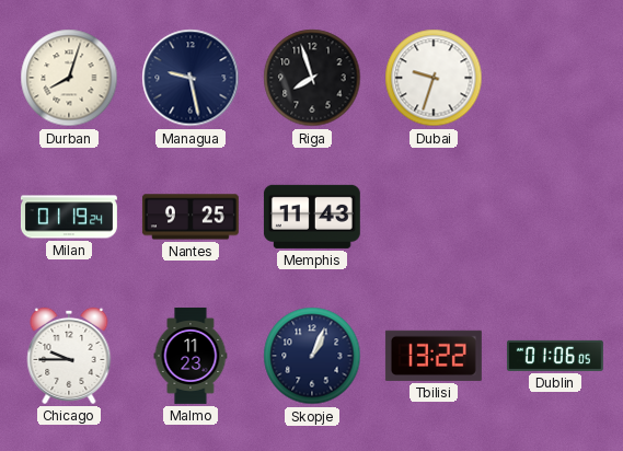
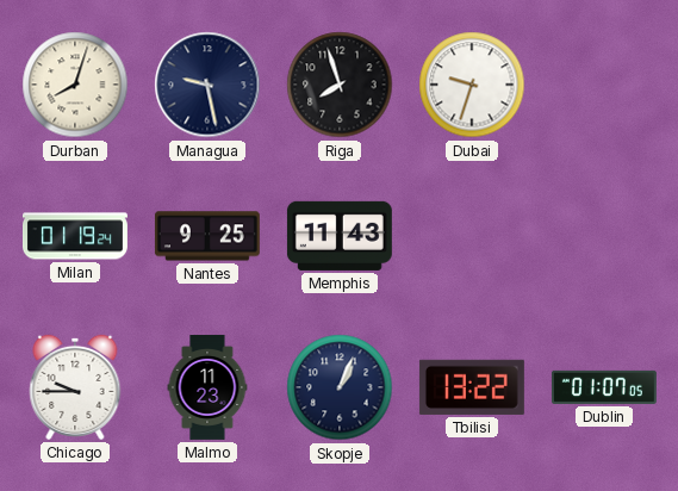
Dublin: 01:06 -> 01:07
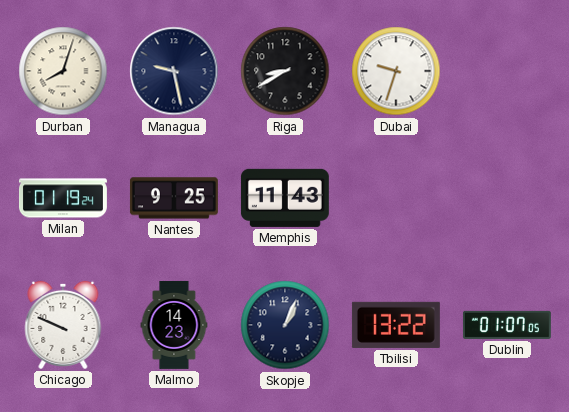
Riga: 7:57 -> 8:40
Chicago: 9:45 -> 9:49
Malmo: 11:23 -> 14:23
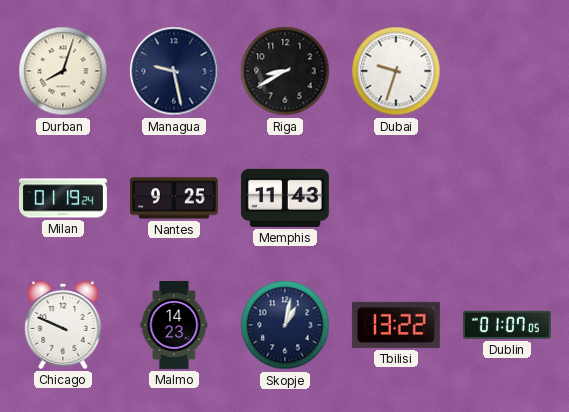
Skopje: 1:04 -> 1:02
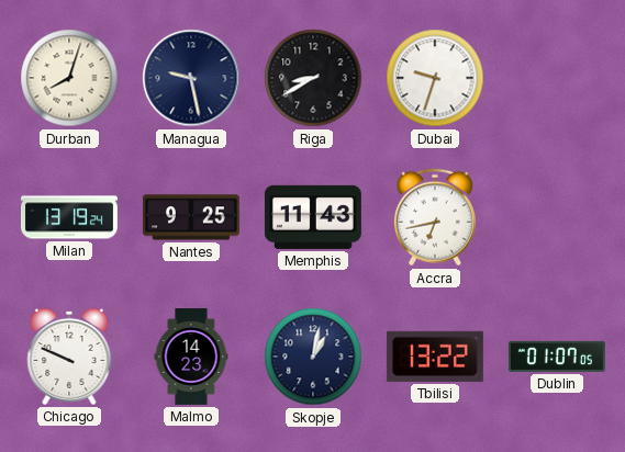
Milan: 01:19 -> 13:19
Accra: none -> 6:43
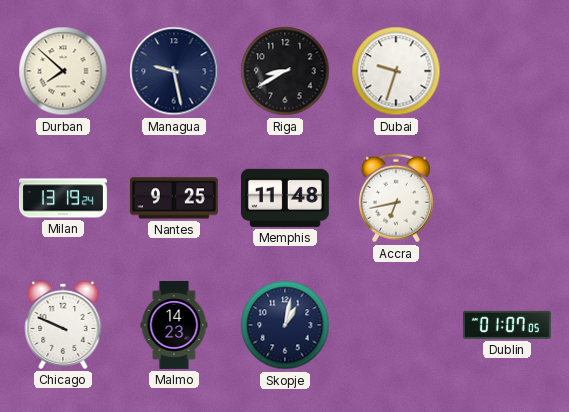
Durban: 8:03 -> 7:52
Memphis: 11:43 -> 11:48
Tbilisi: 13:22 -> none
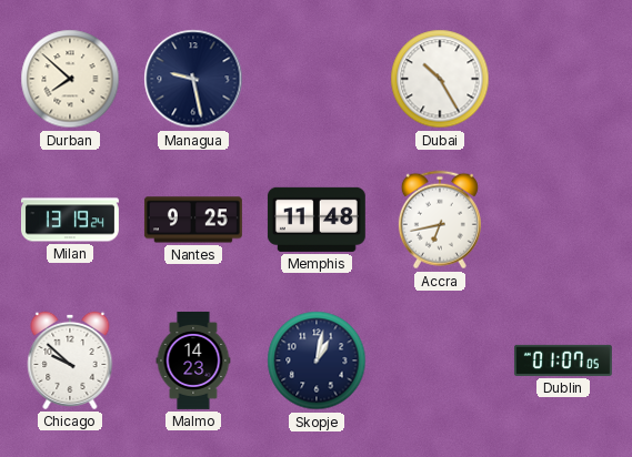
Riga: 8:40 -> none
Dubai: 9:33 -> 10:25
Chicago: 9:49 -> 9:52
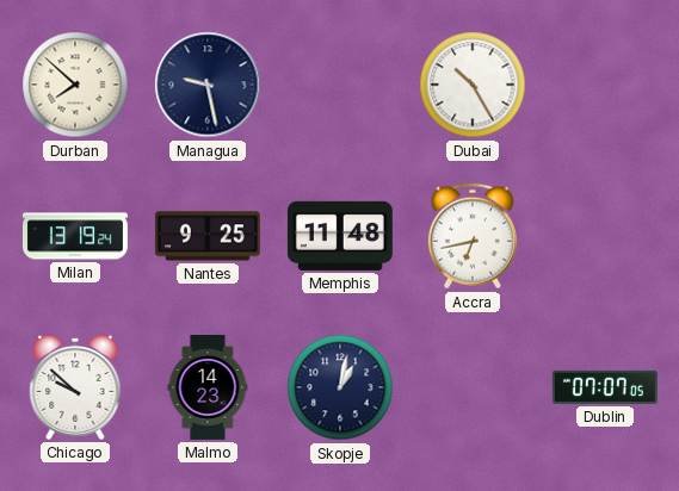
Dublin: 01:07 -> 07:07
